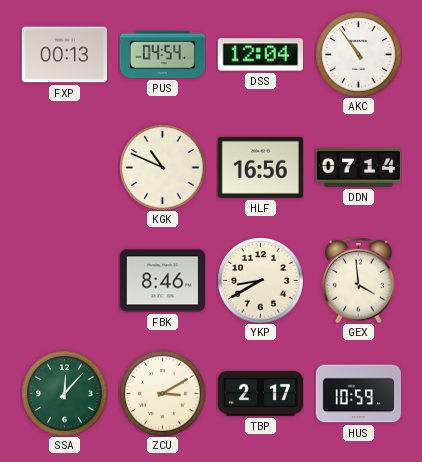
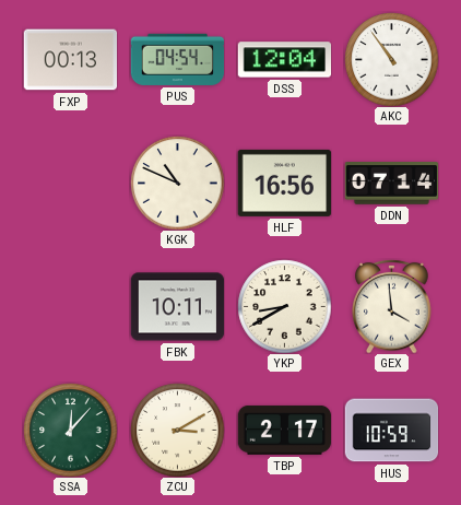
FBK: 8:46 -> 10:11
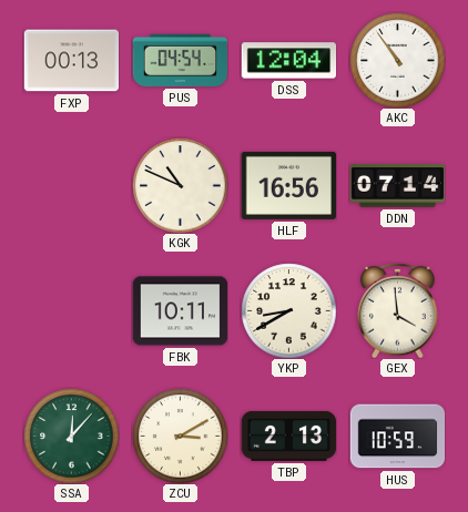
TBP: 2:17 -> 2:13
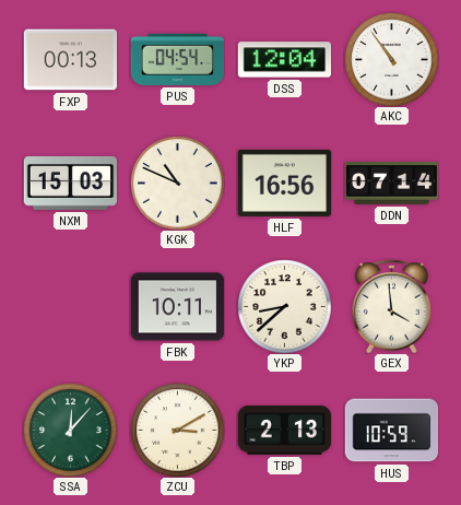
NXM: none -> 15:03
YKP: 8:40 -> 8:38
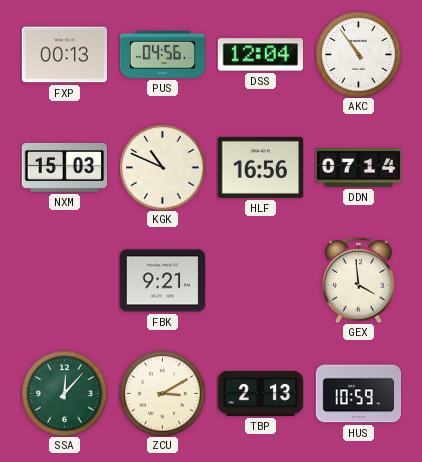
PUS: 04:54 -> 04:56
FBK: 10:11 -> 9:21
YKP: 8:38 -> none
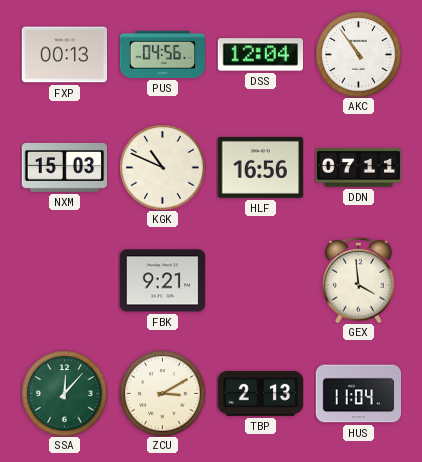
DDN: 07:14 -> 07:11
HUS: 10:59 -> 11:04
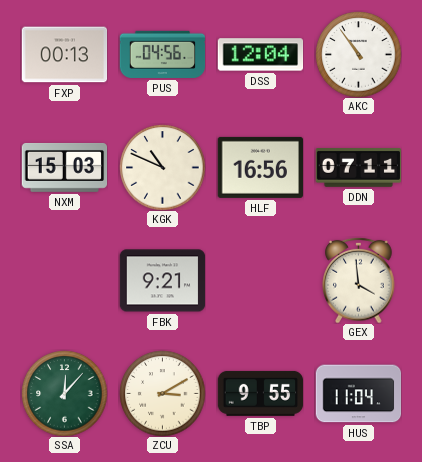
TBP: 2:13 -> 9:55
